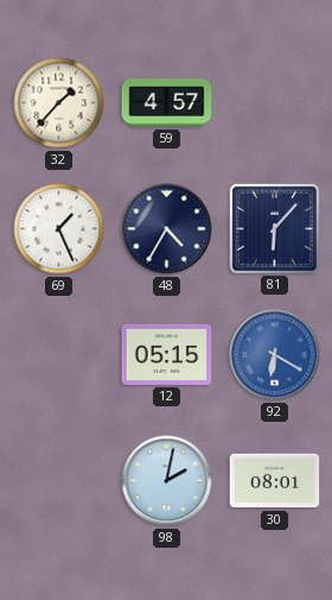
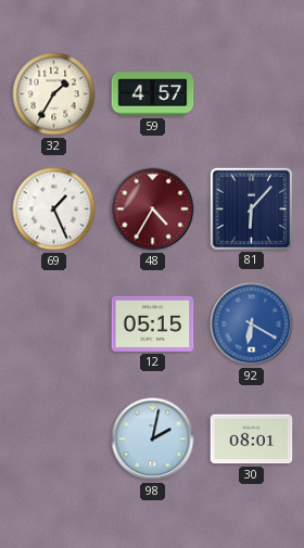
32: 1:37 -> 1:35
48 dial: navy -> burgundy
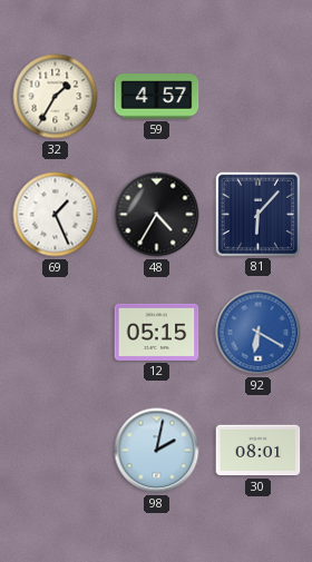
48 dial: burgundy -> black
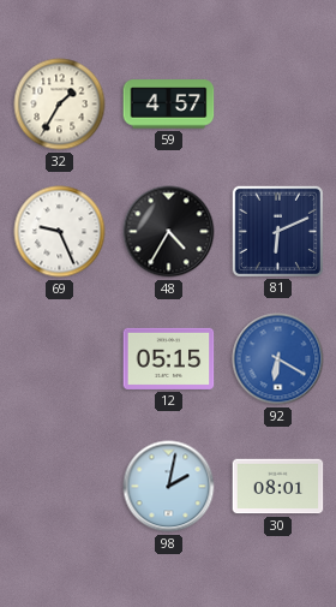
69: 1:26 -> 9:26
81: 6:07 -> 6:11
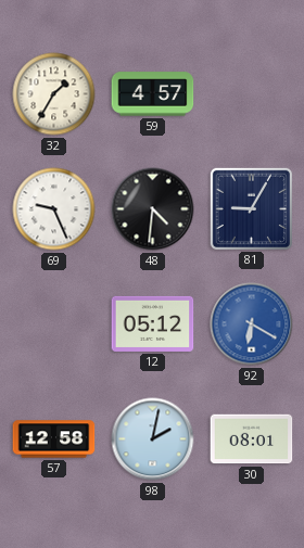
48: 4:35 -> 4:31
81: 6:11 -> 9:05
12: 05:15 -> 05:12
57: none -> 12:58
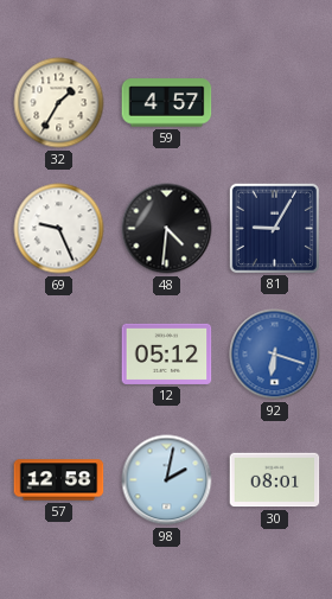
92: 6:20 -> 6:18
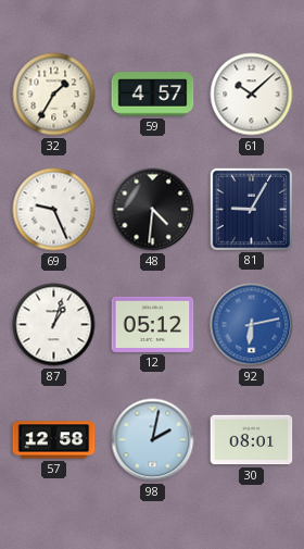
61: none -> 10:08
87: none -> 1:03
92: 6:18 -> 6:13
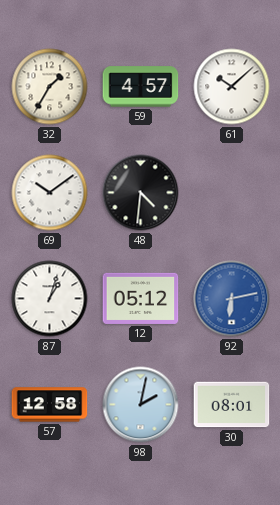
69: 9:26 -> 10:09
81: 9:05 -> none
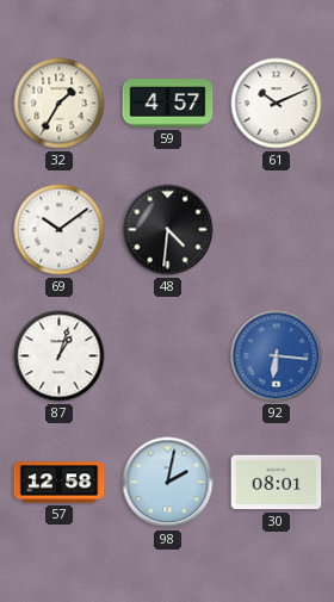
61: 10:08 -> 10:11
12: 05:12 -> none
92: 6:13 -> 6:16
